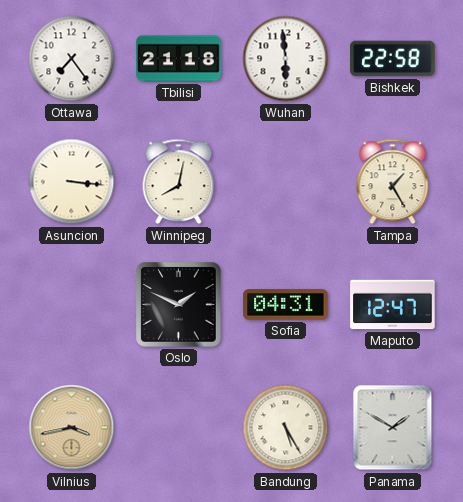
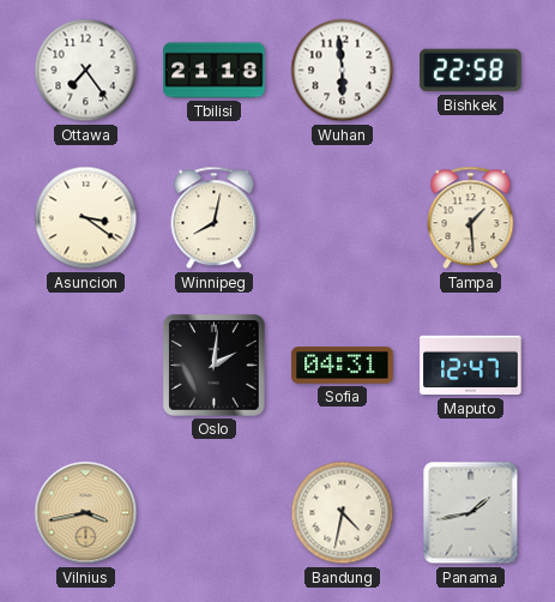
Asuncion: 3:16 -> 3:21
Tampa: 1:25 -> 1:29
Oslo: 1:49 -> 2:01
Bandung: 5:25 -> 4:32
Panama: 1:50 -> 1:43
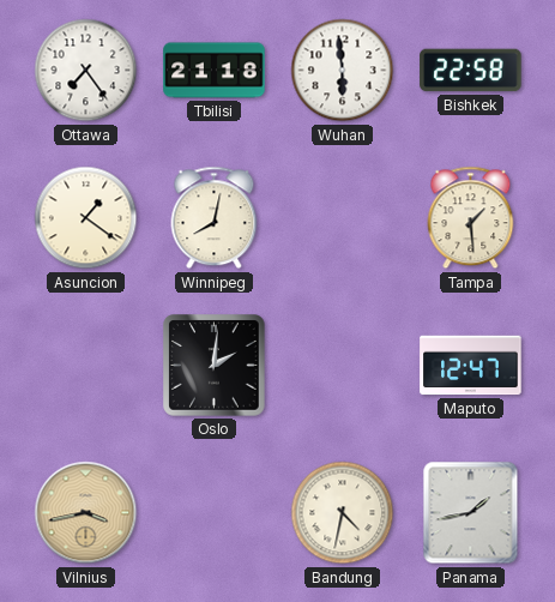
Asuncion: 3:21 -> 1:21
Sofia: 04:31 -> none
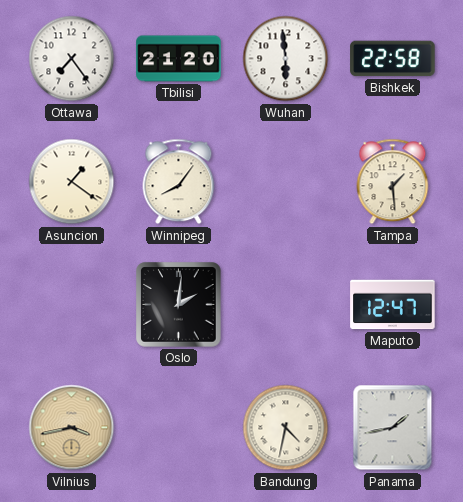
Tbilisi: 21:18 -> 21:20
Winnipeg: 8:02 -> 8:06
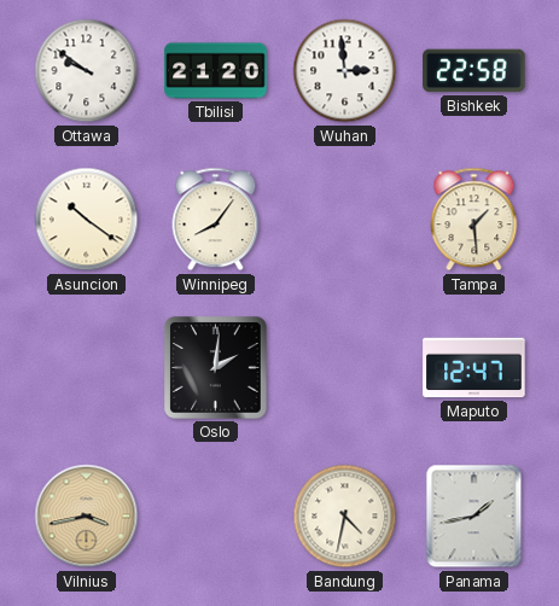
Ottawa: 7:24 -> 9:51
Wuhan: 5:59 -> 2:59
Asuncion: 1:21 -> 10:21
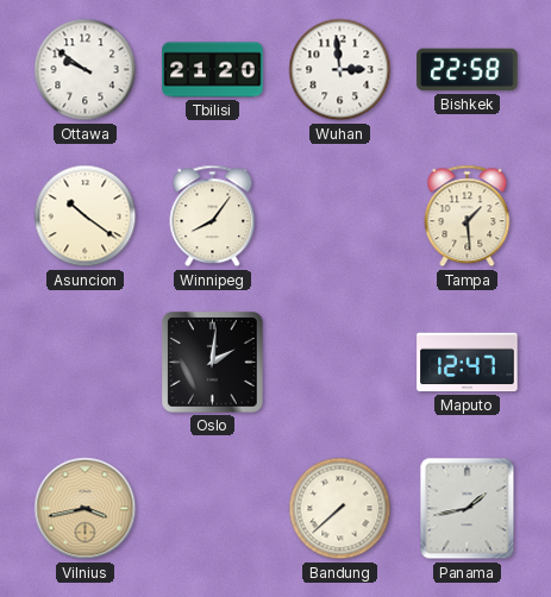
Bandung: 4:32 -> 7:38
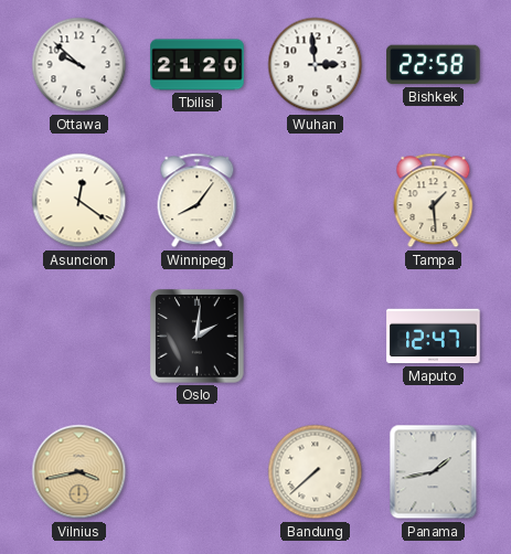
Ottawa: 9:51 -> 9:52
Asuncion: 10:21 -> 12:21
